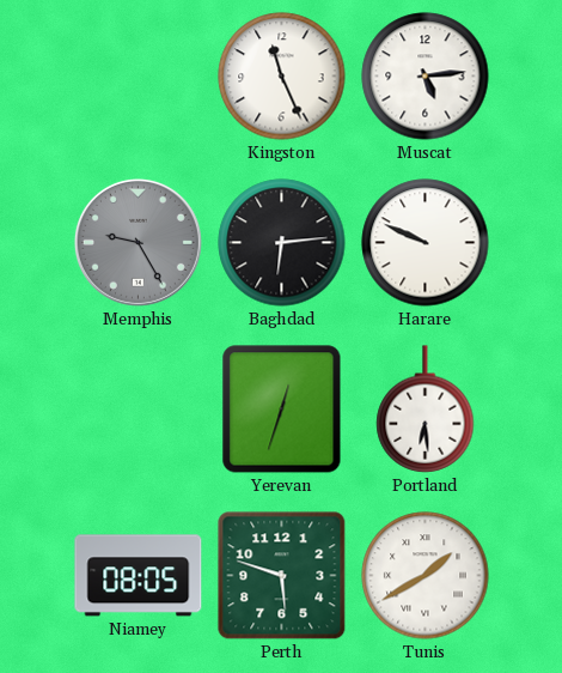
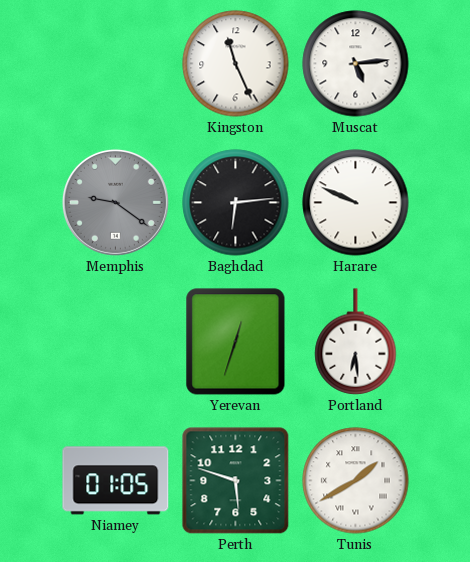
Memphis: 9:25 -> 9:21
Niamey: 08:05 -> 01:05
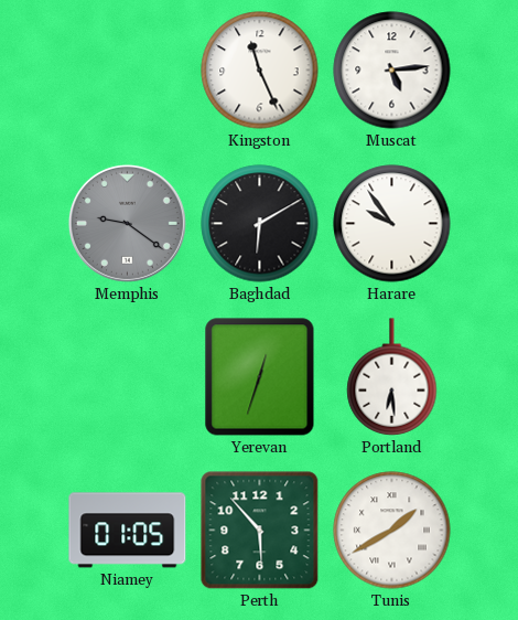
Baghdad: 6:14 -> 6:10
Harare: 9:49 -> 9:54
Perth: 5:48 -> 5:53
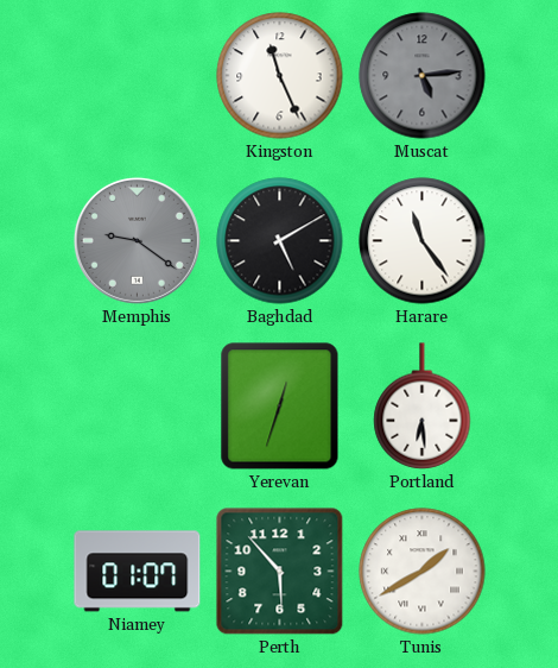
Muscat dial: white -> grey
Baghdad: 6:10 -> 5:10
Harare: 9:54 -> 11:24
Niamey: 01:05 -> 01:07
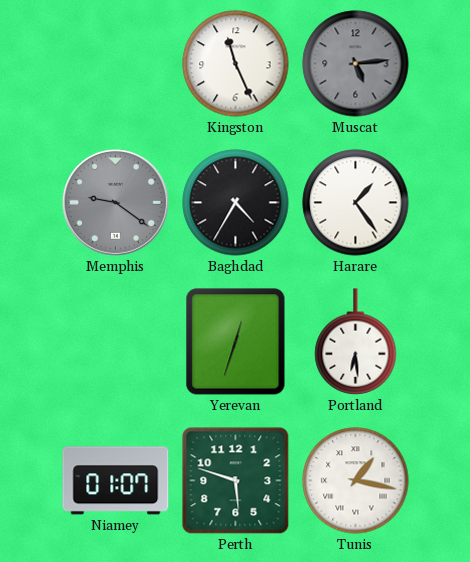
Baghdad: 5:10 -> 4:35
Harare: 11:24 -> 1:24
Perth: 5:53 -> 5:48
Tunis: 1:40 -> 1:17
